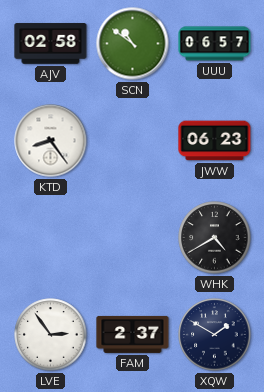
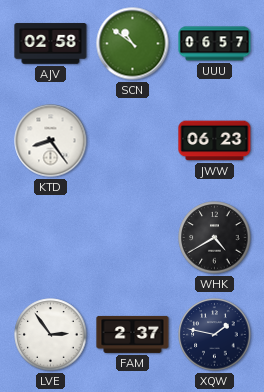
XQW: 1:50 -> 1:47
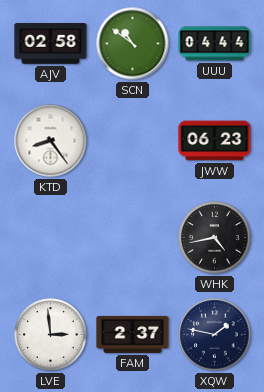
UUU: 06:57 -> 04:44
WHK: 4:40 -> 4:43
LVE: 2:54 -> 2:59
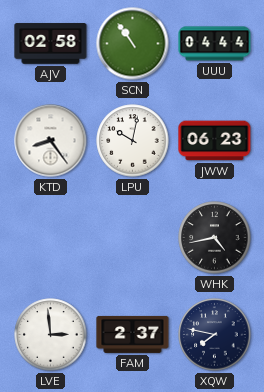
SCN: 10:51 -> 10:54
LPU: none -> 10:02
XQW: 1:47 -> 7:47
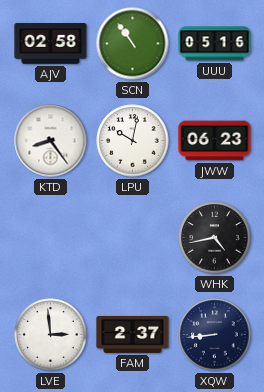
UUU: 04:44 -> 05:16
XQW: 7:47 -> 8:44
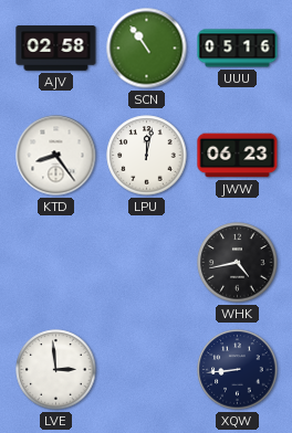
LPU: 10:02 -> 12:02
FAM: 2:37 -> none
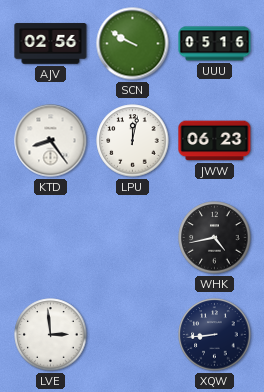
AJV: 02:58 -> 02:56
SCN: 10:54 -> 9:50
